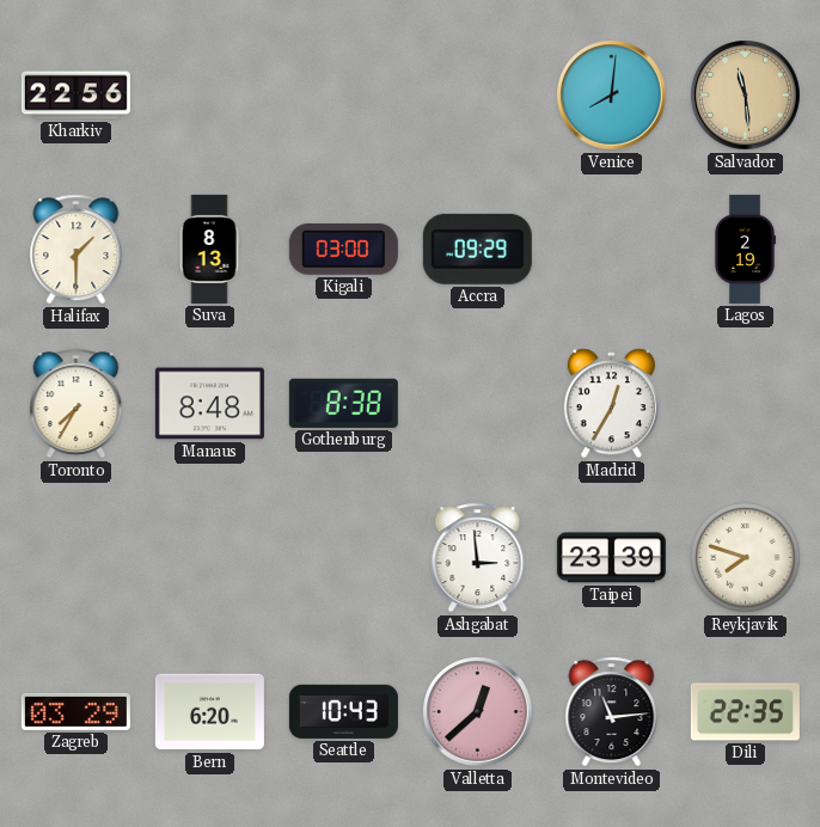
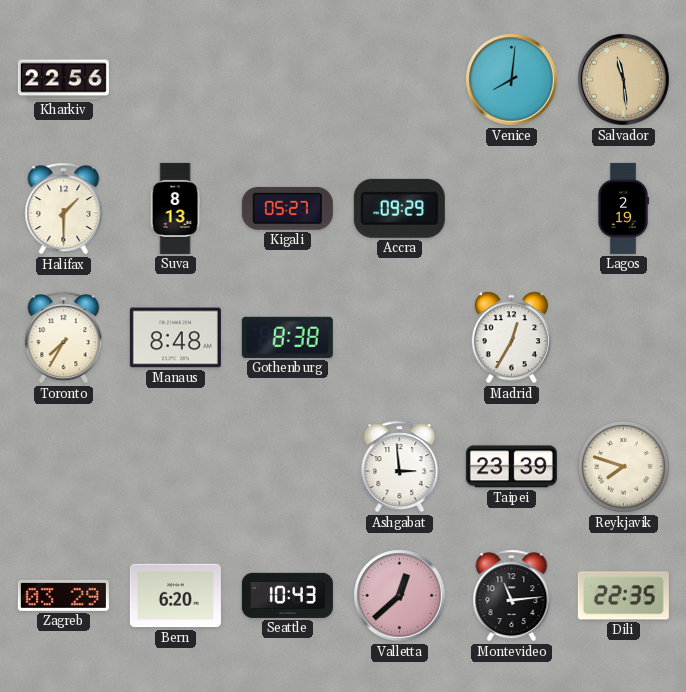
Kigali: 03:00 -> 05:27
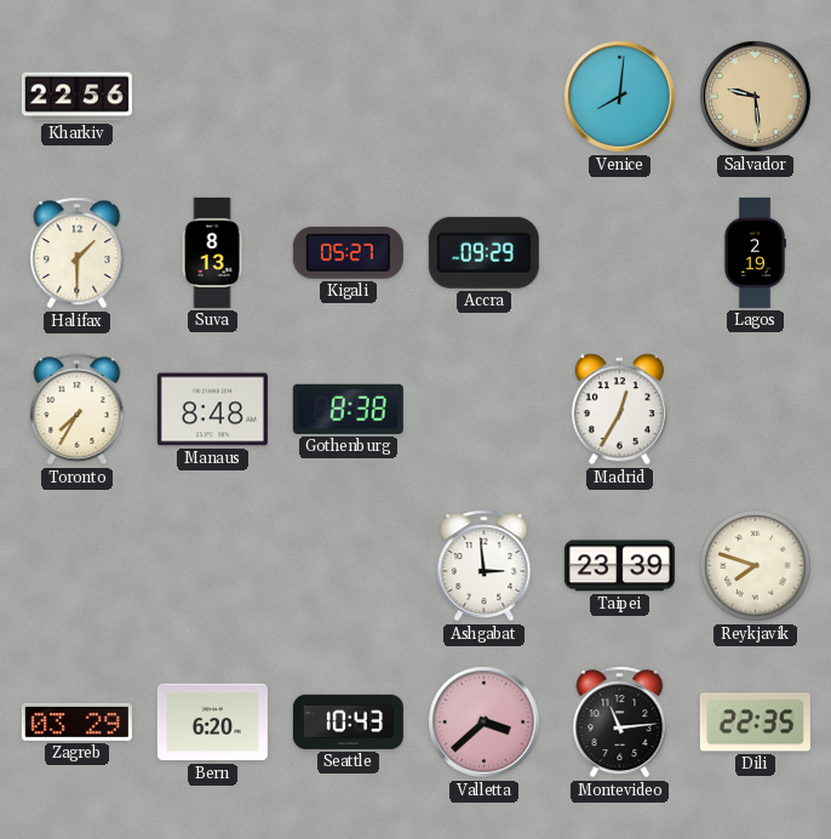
Salvador: 11:29 -> 9:29
Valletta: 12:38 -> 3:38
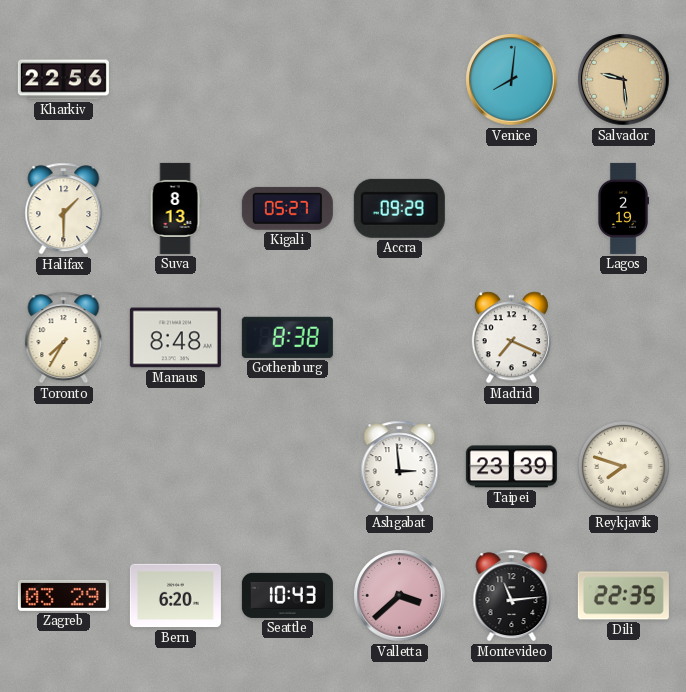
Madrid: 12:35 -> 7:19
